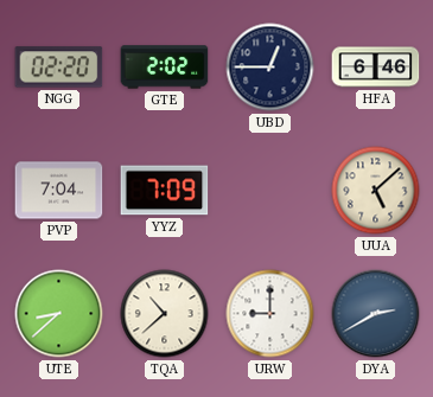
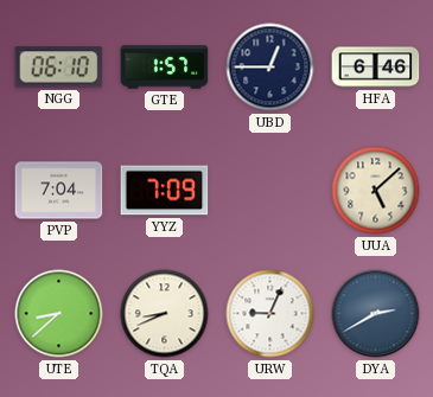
NGG: 02:20 -> 06:10
GTE: 2:02 -> 1:57
TQA: 10:38 -> 8:41
URW: 9:00 -> 9:04
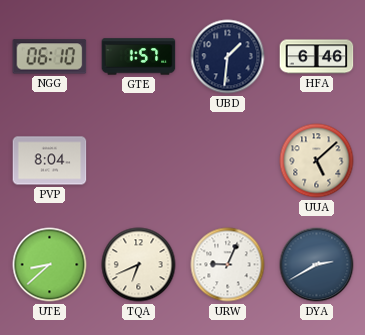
UBD: 12:45 -> 1:31
PVP: 7:04 -> 8:04
YYZ: 7:09 -> none
TQA: 8:41 -> 6:41
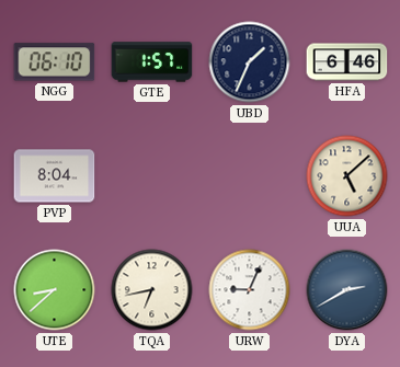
UBD: 1:31 -> 1:34
TQA: 6:41 -> 6:43
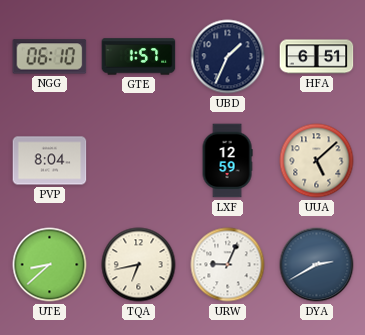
HFA: 6:46 -> 6:51
LXF: none -> 12:59
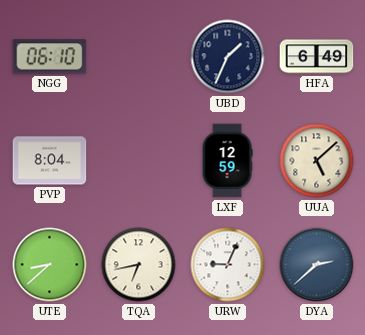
GTE: 1:57 -> none
HFA: 6:51 -> 6:49
DYA: 2:40 -> 2:38
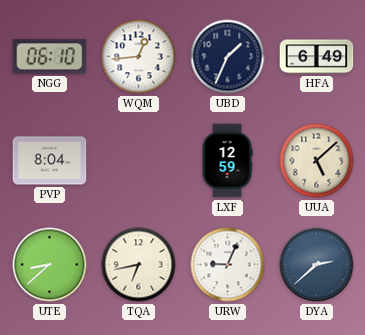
WQM: none -> 12:44
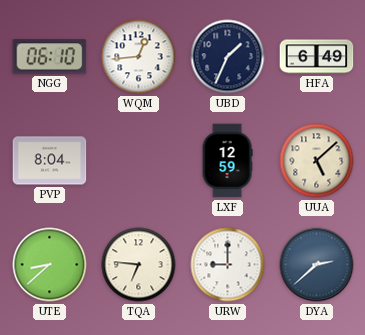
TQA: 6:43 -> 6:46
URW: 9:04 -> 9:00
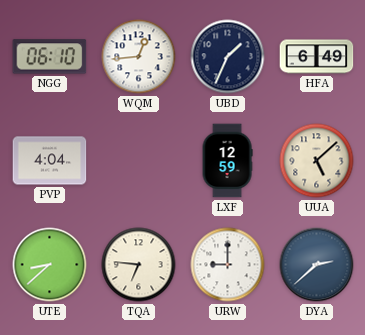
PVP: 8:04 -> 4:04
